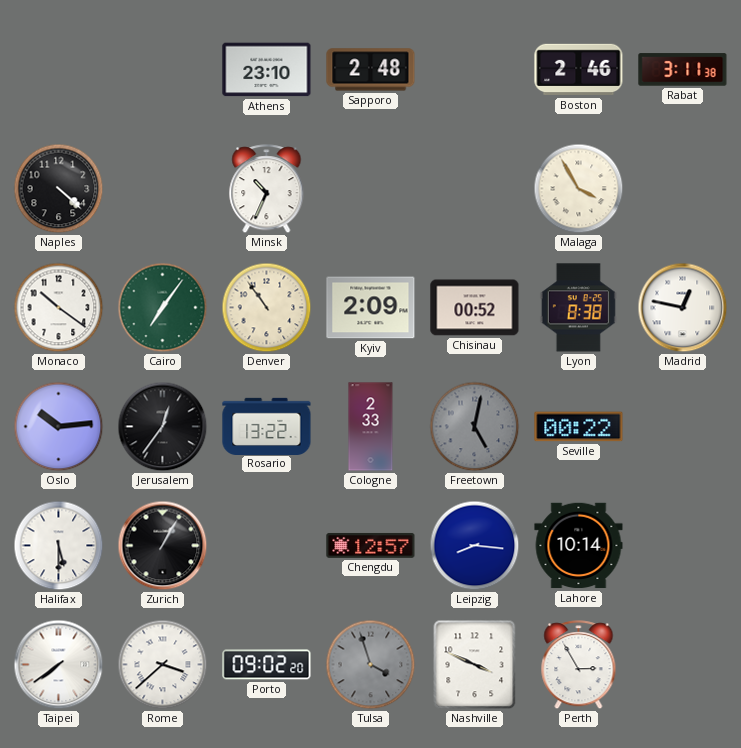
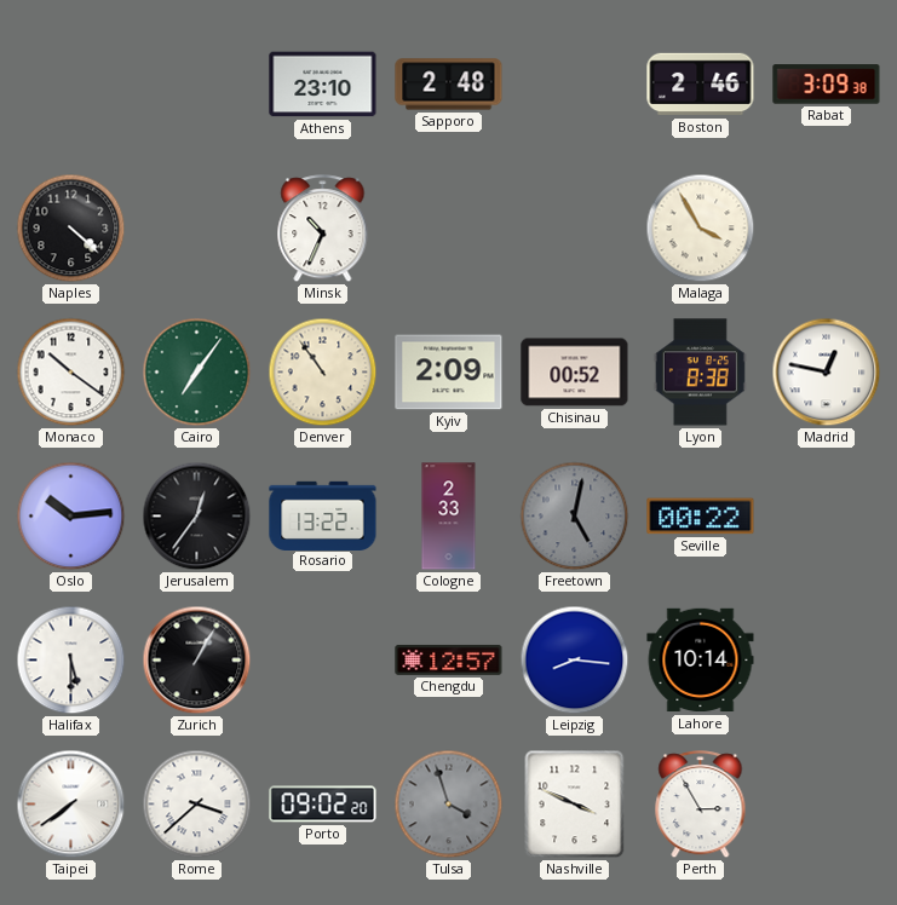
Rabat: 3:11 -> 3:09
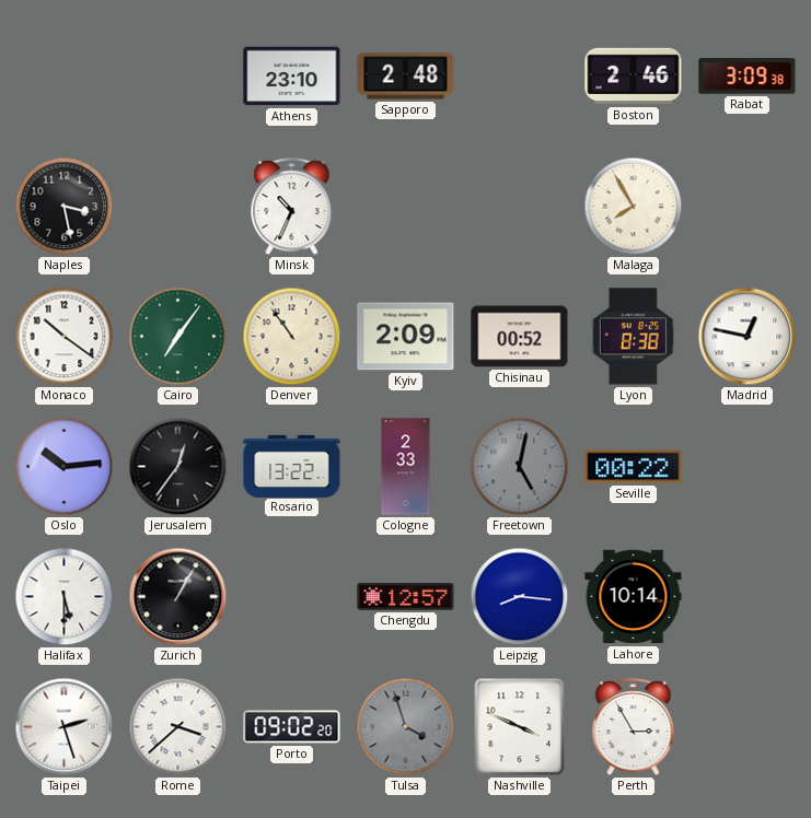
Naples: 4:22 -> 3:28
Malaga: 3:55 -> 7:55
Taipei: 7:39 -> 2:27
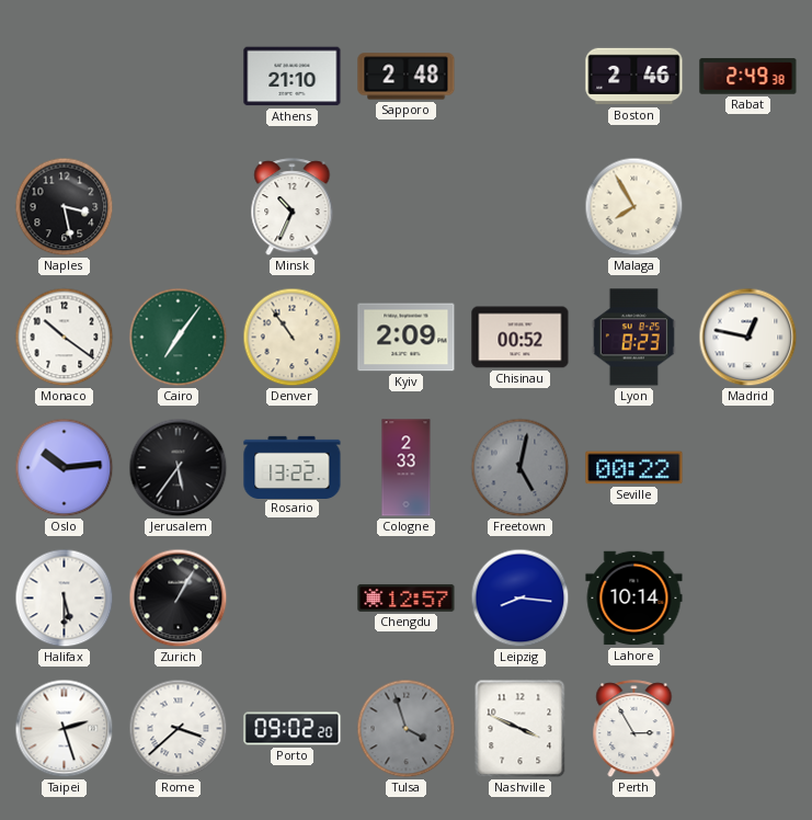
Athens: 23:10 -> 21:10
Rabat: 3:09 -> 2:49
Lyon: 8:38 -> 8:23
Jerusalem: 12:36 -> 5:36
